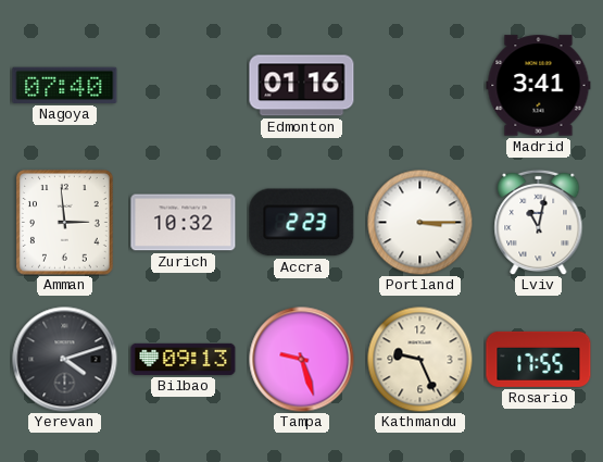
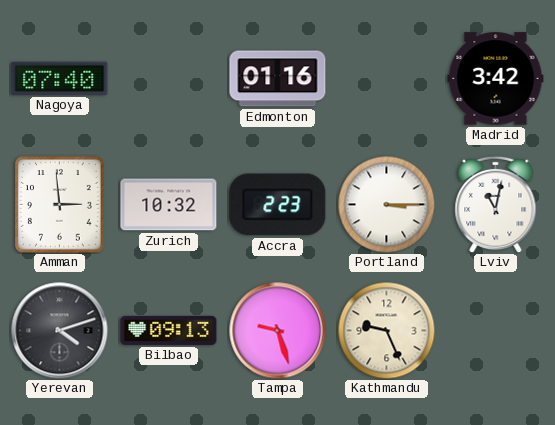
Madrid: 3:41 -> 3:42
Rosario: 17:55 -> none
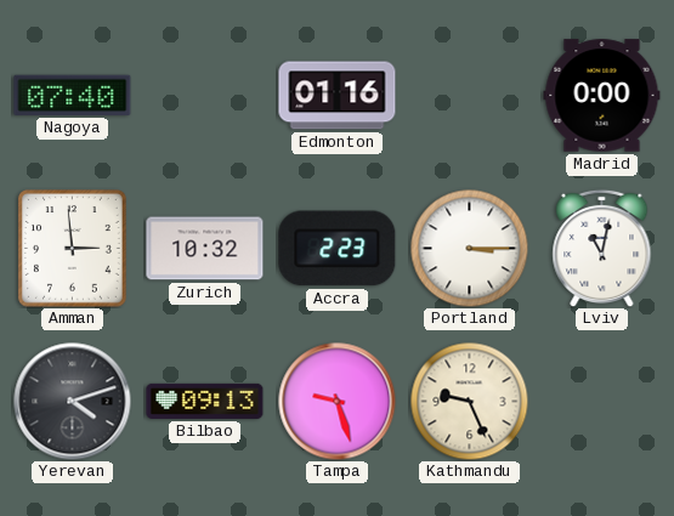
Madrid: 3:42 -> 0:00
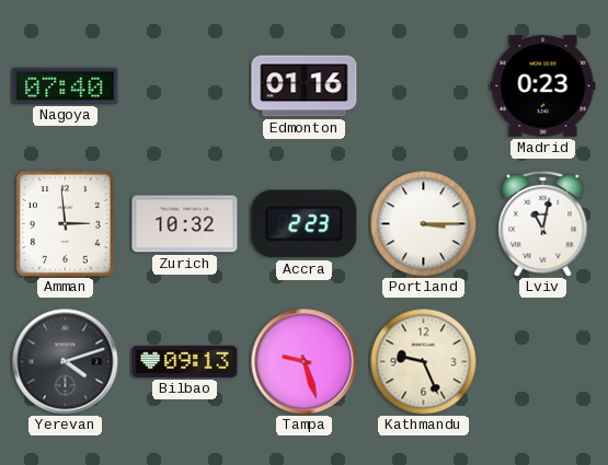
Madrid: 0:00 -> 0:23
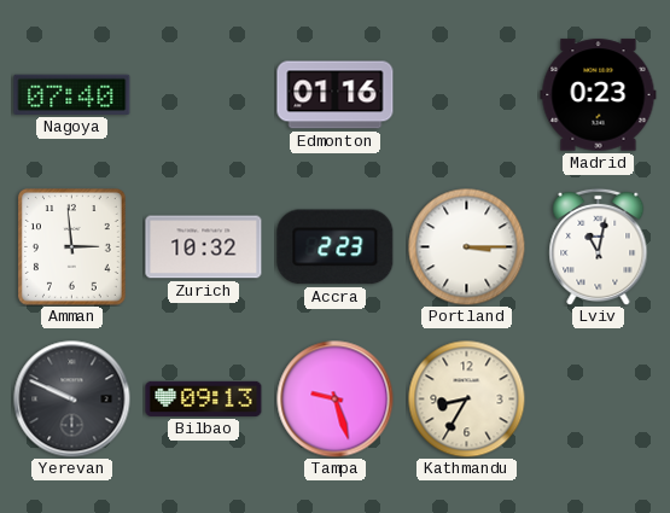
Yerevan: 4:12 -> 9:49
Kathmandu: 9:26 -> 8:35
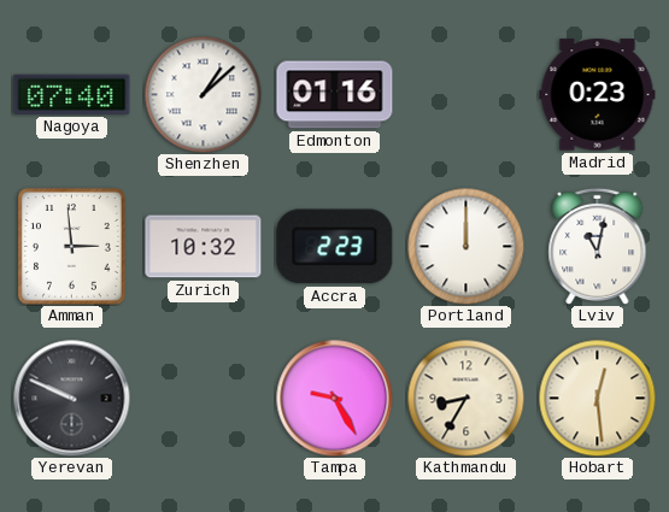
Shenzhen: none -> 1:08
Portland: 3:15 -> 12:00
Bilbao: 09:13 -> none
Tampa: 9:27 -> 9:25
Hobart: none -> 12:29
